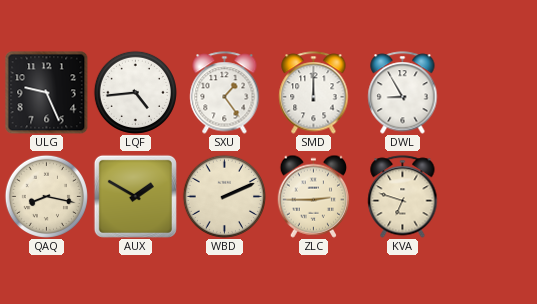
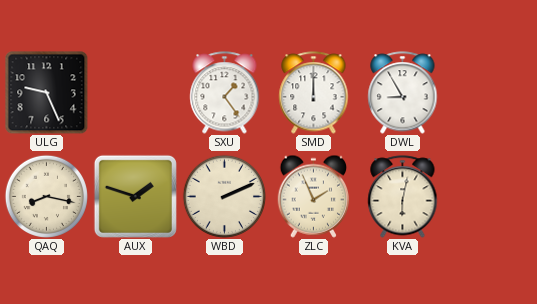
LQF: 4:44 -> none
AUX: 1:50 -> 1:48
ZLC: 2:45 -> 1:56
KVA: 6:48 -> 6:02
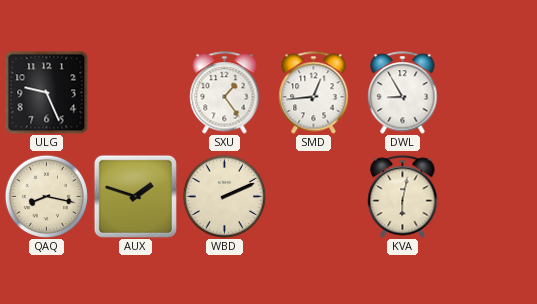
SMD: 12:00 -> 12:44
ZLC: 1:56 -> none
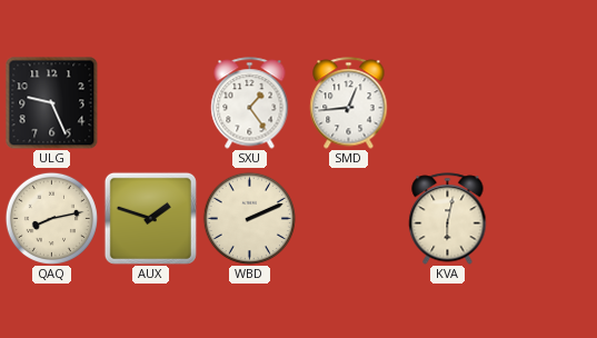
DWL: 8:55 -> none
QAQ: 8:17 -> 8:13
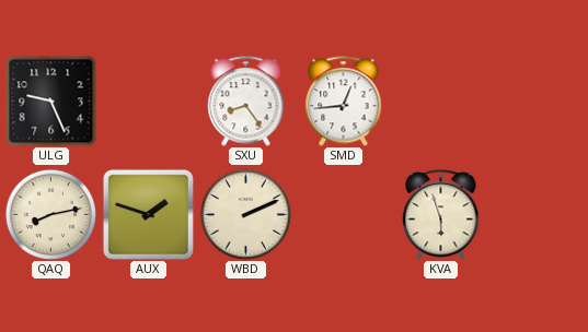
SXU: 1:24 -> 8:24
KVA: 6:02 -> 5:57
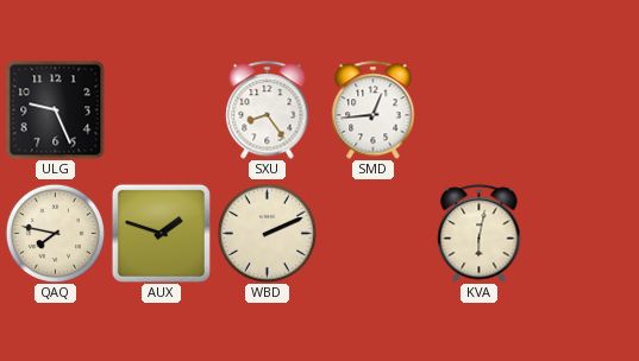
QAQ: 8:13 -> 7:47
KVA: 5:57 -> 6:02
